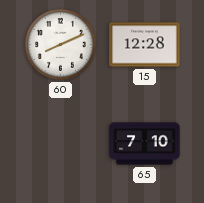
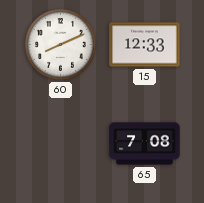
15: 12:28 -> 12:33
65: 7:10 -> 7:08
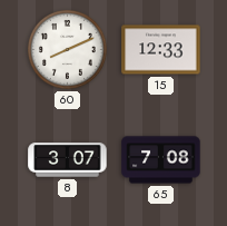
8: none -> 3:07
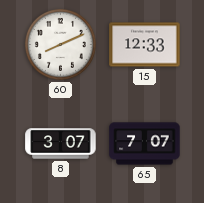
65: 7:08 -> 7:07
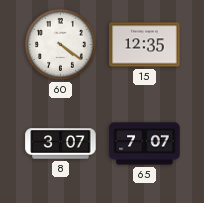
60: 8:11 -> 4:21
15: 12:33 -> 12:35
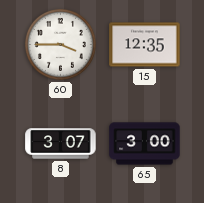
60: 4:21 -> 3:45
65: 7:07 -> 3:00
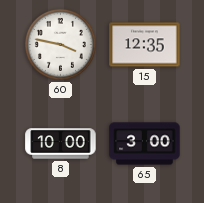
60: 3:45 -> 3:47
8: 3:07 -> 10:00
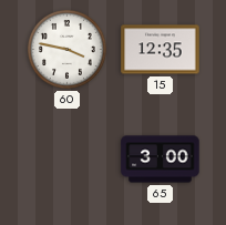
8: 10:00 -> none
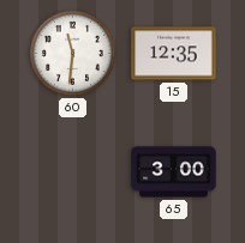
60: 3:47 -> 11:31
